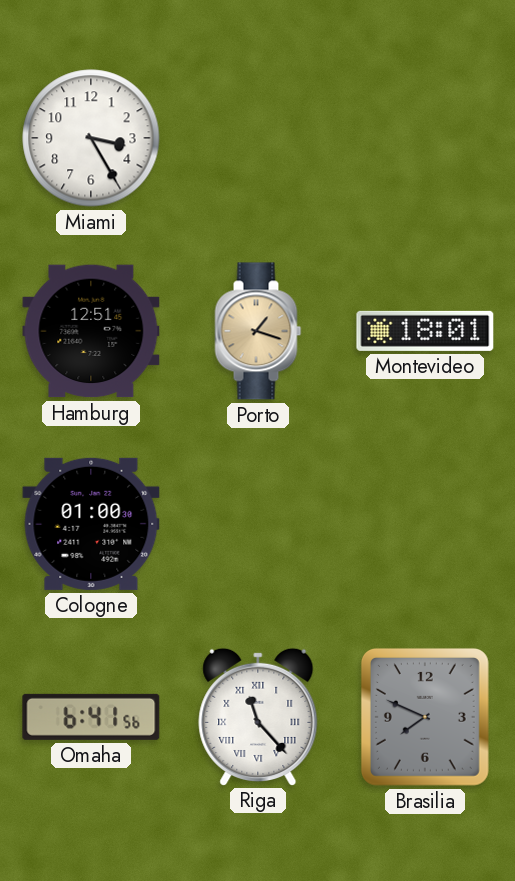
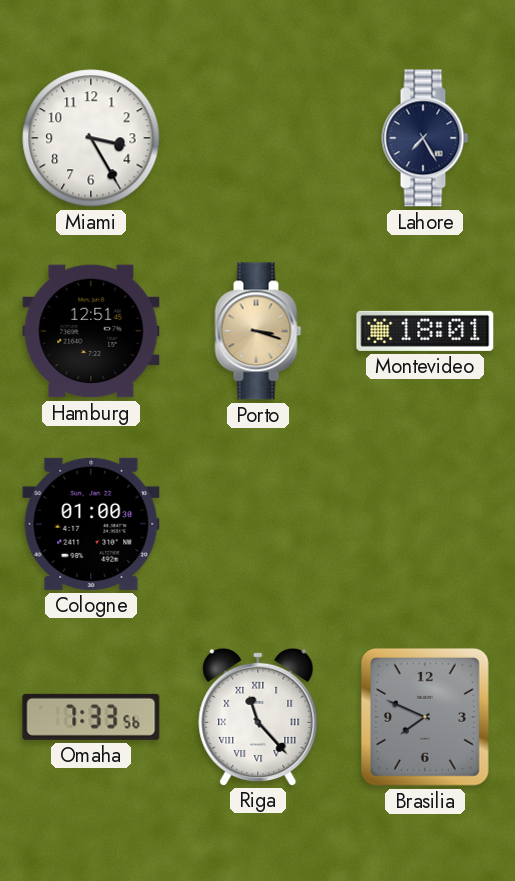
Lahore: none -> 7:25
Porto: 1:18 -> 3:18
Omaha: 6:41 -> 7:33
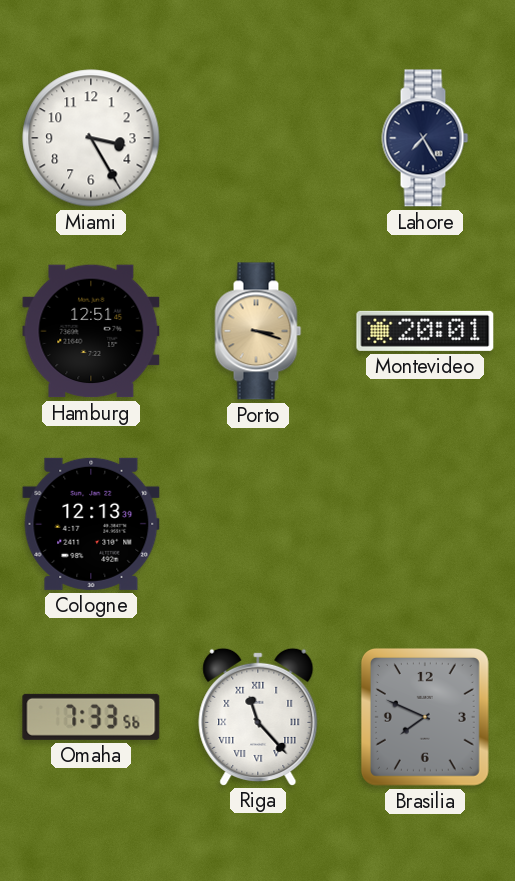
Montevideo: 18:01 -> 20:01
Cologne: 01:00 -> 12:13
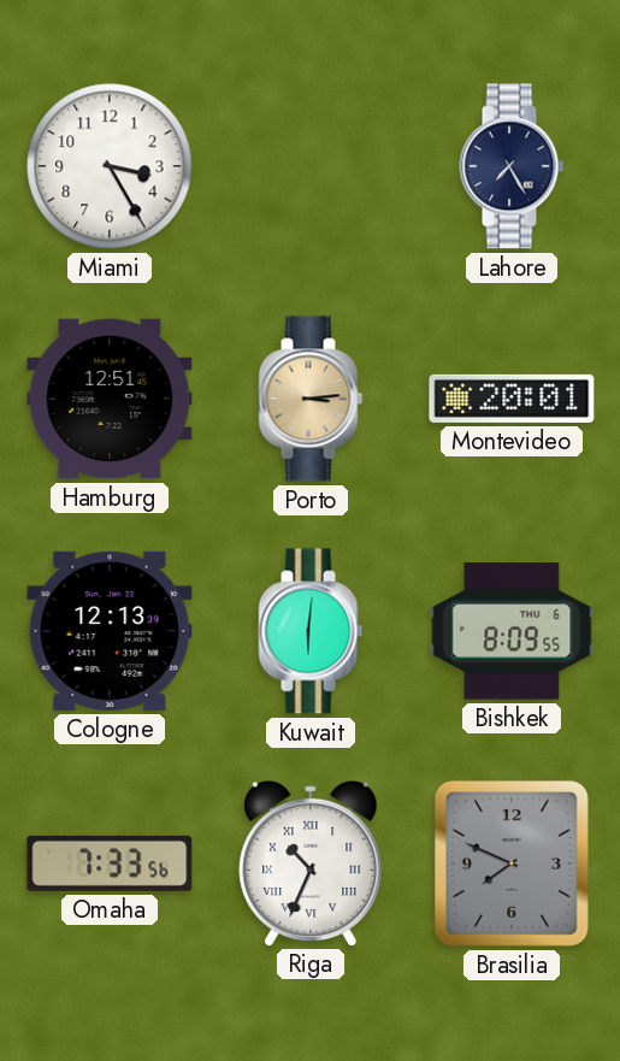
Porto: 3:18 -> 3:14
Kuwait: none -> 6:01
Bishkek: none -> 8:09
Riga: 11:23 -> 10:34
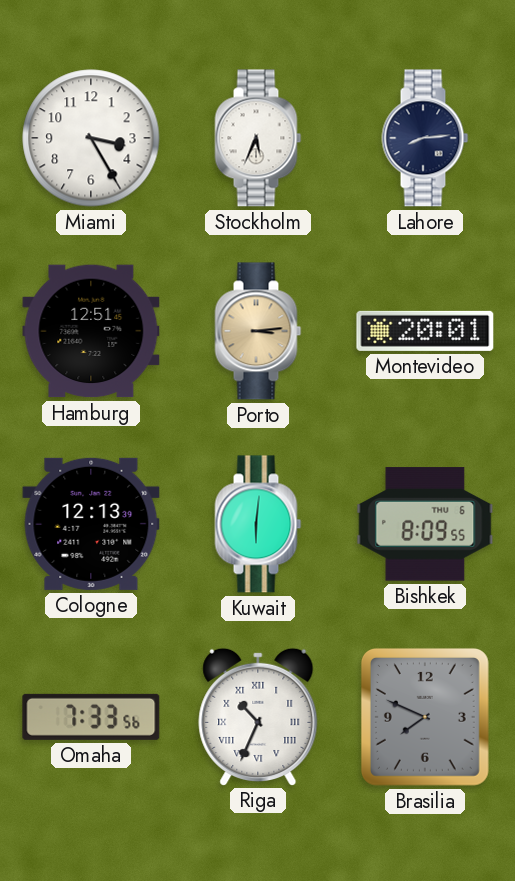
Stockholm: none -> 5:34
Lahore: 7:25 -> 8:14
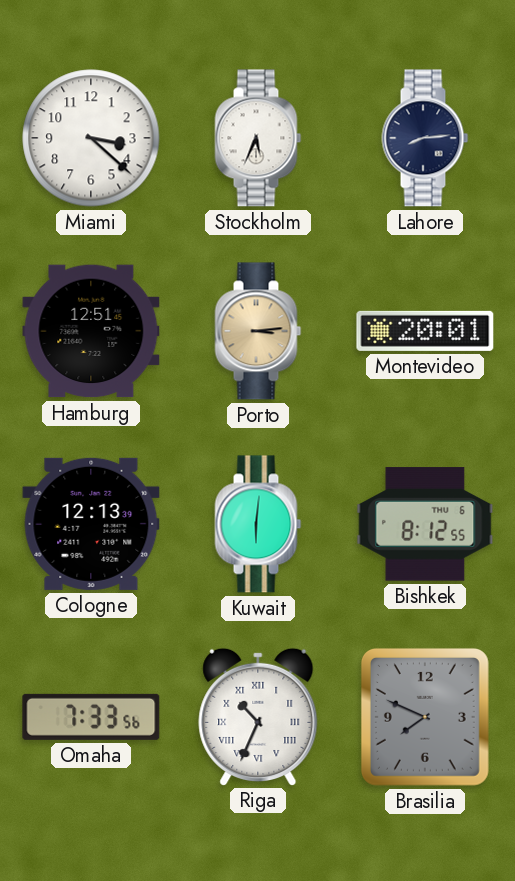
Miami: 3:25 -> 3:22
Bishkek: 8:09 -> 8:12
